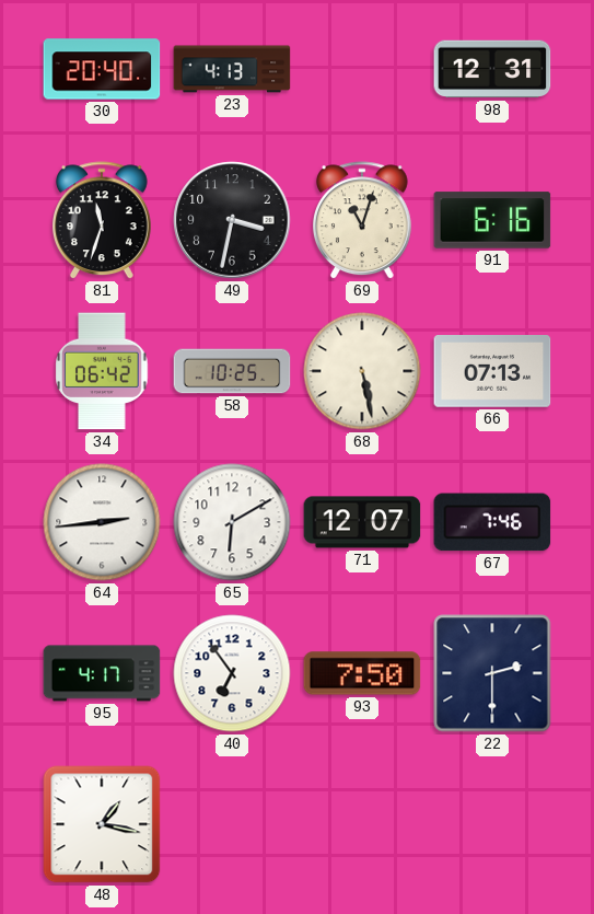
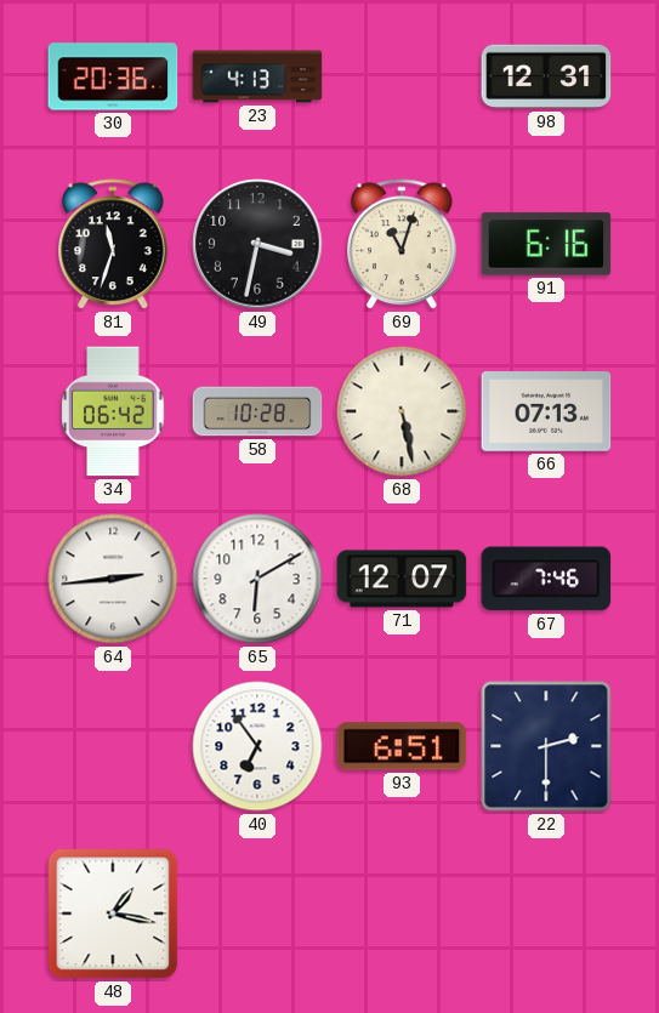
30: 20:40 -> 20:36
58: 10:25 -> 10:28
95: 4:17 -> none
93: 7:50 -> 6:51
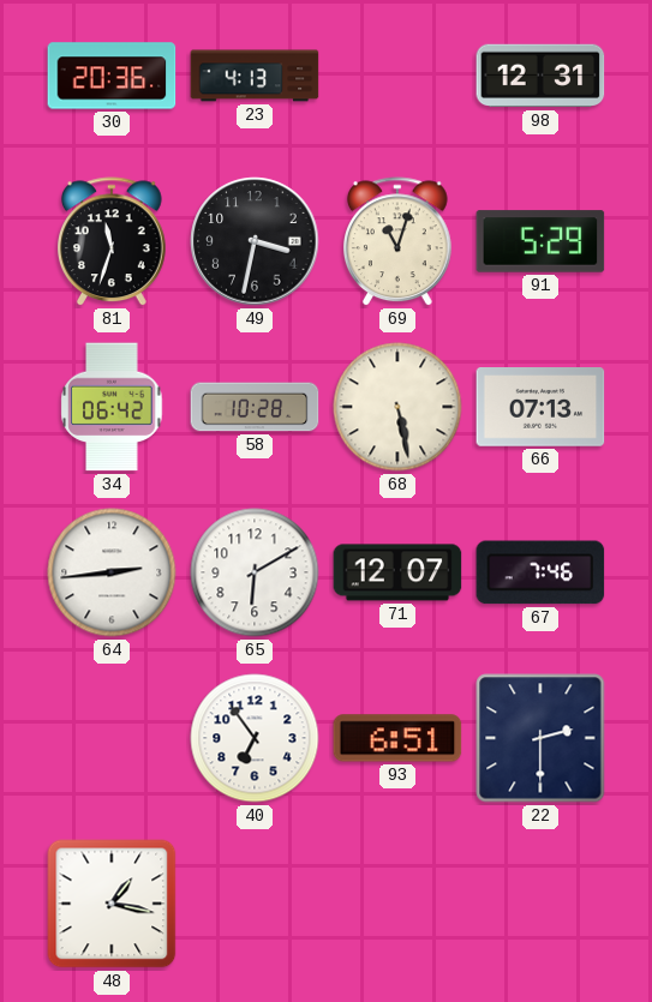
91: 6:16 -> 5:29
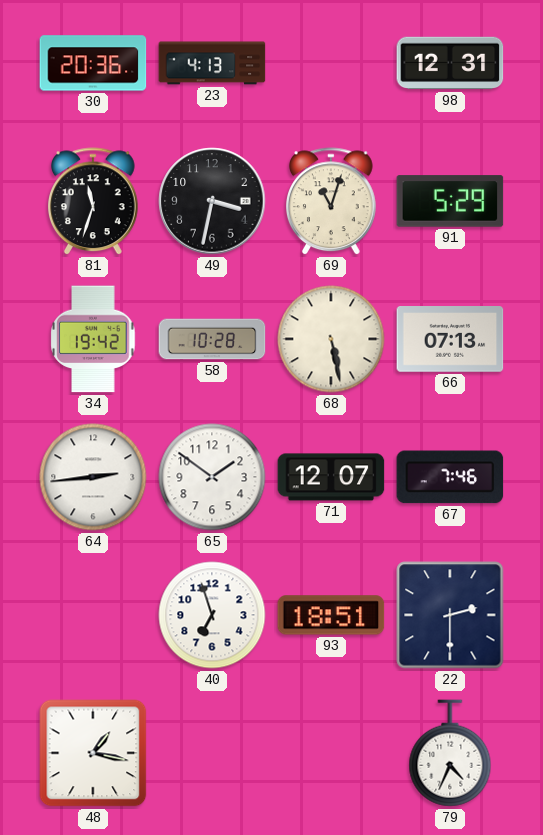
34: 06:42 -> 19:42
65: 6:10 -> 1:51
40: 6:54 -> 6:57
93: 6:51 -> 18:51
79: none -> 4:34
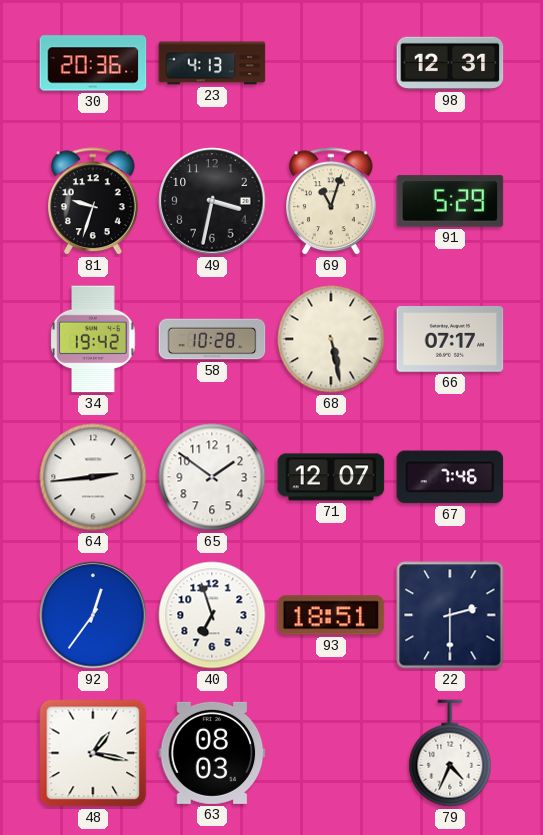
81: 11:33 -> 9:33
66: 07:13 -> 07:17
92: none -> 12:36
63: none -> 08:03
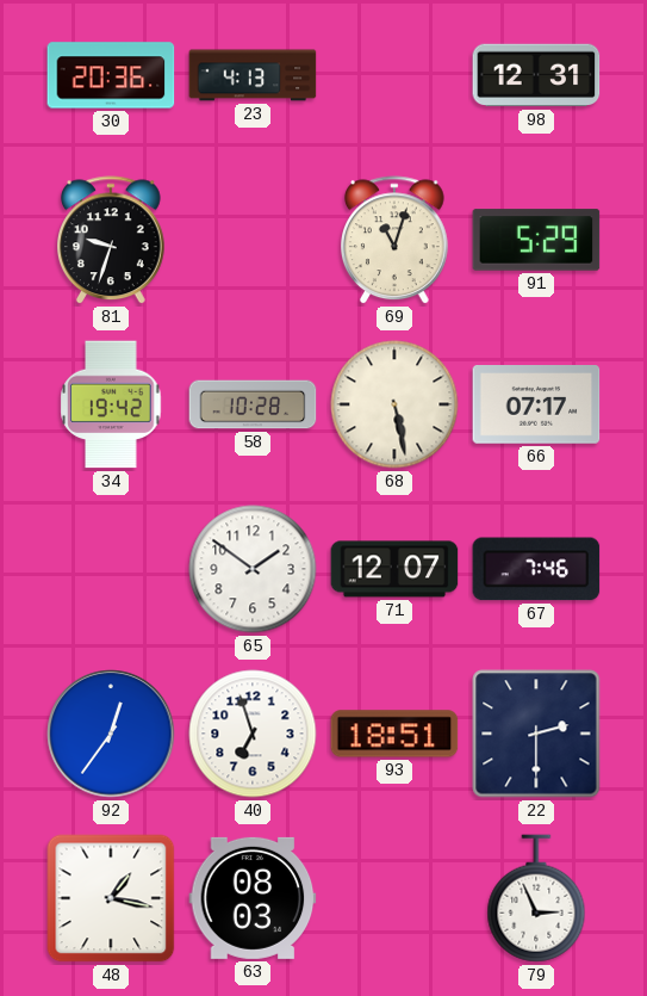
49: 3:32 -> none
64: 2:44 -> none
79: 4:34 -> 2:56
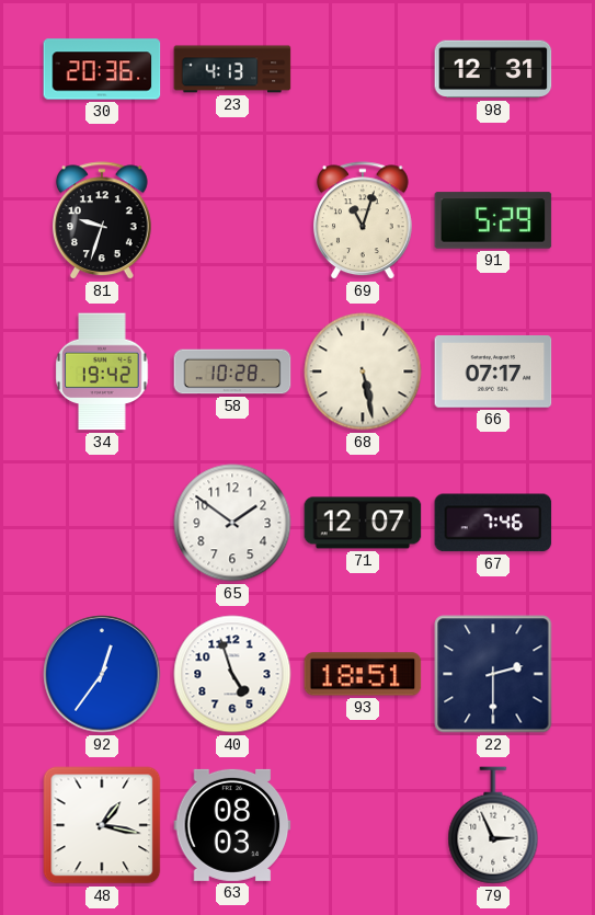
40: 6:57 -> 4:57
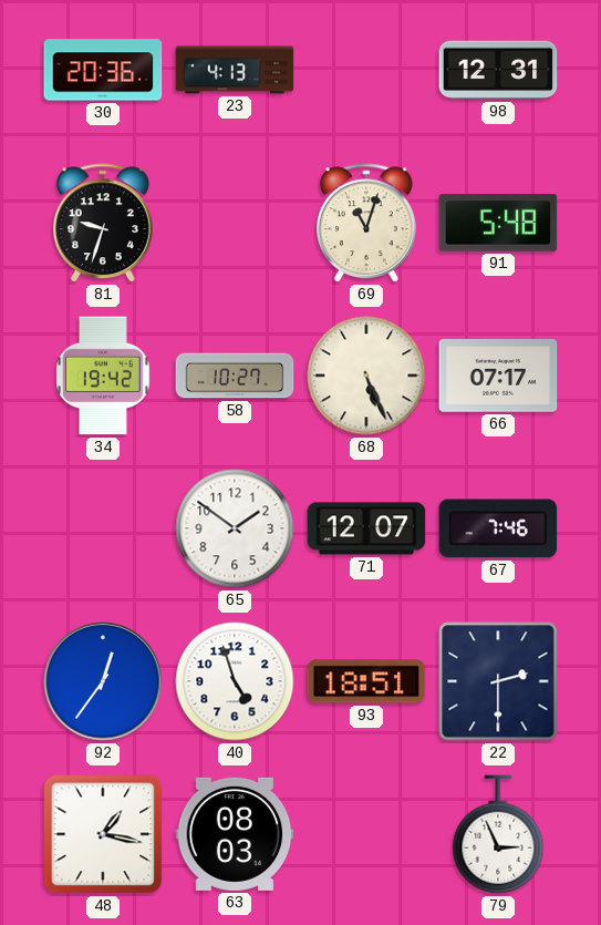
91: 5:29 -> 5:48
58: 10:28 -> 10:27
68: 5:28 -> 5:26
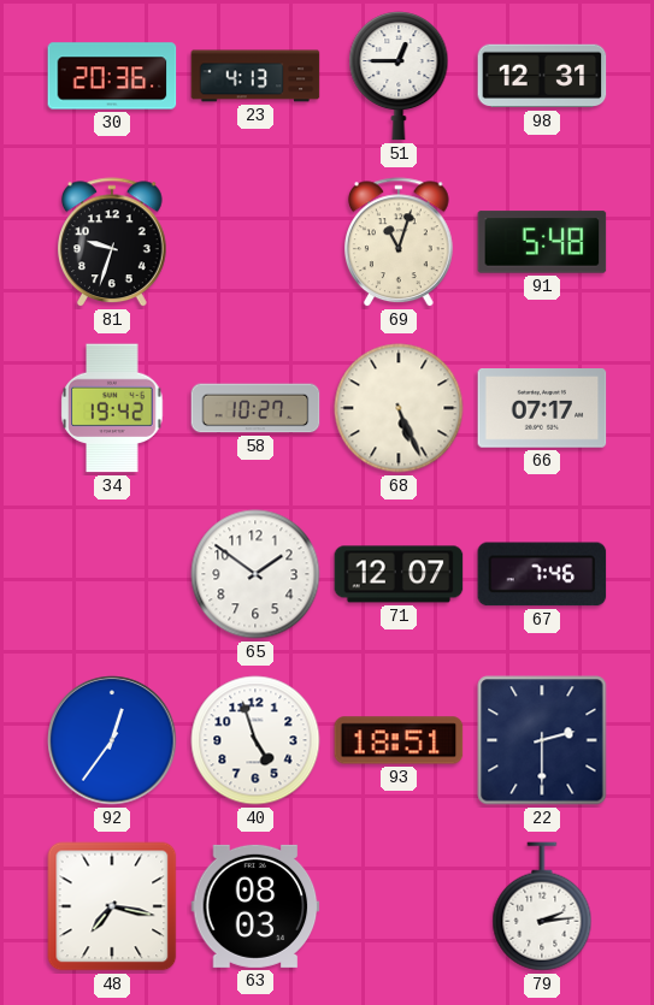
51: none -> 12:45
48: 1:17 -> 7:17
79: 2:56 -> 2:14
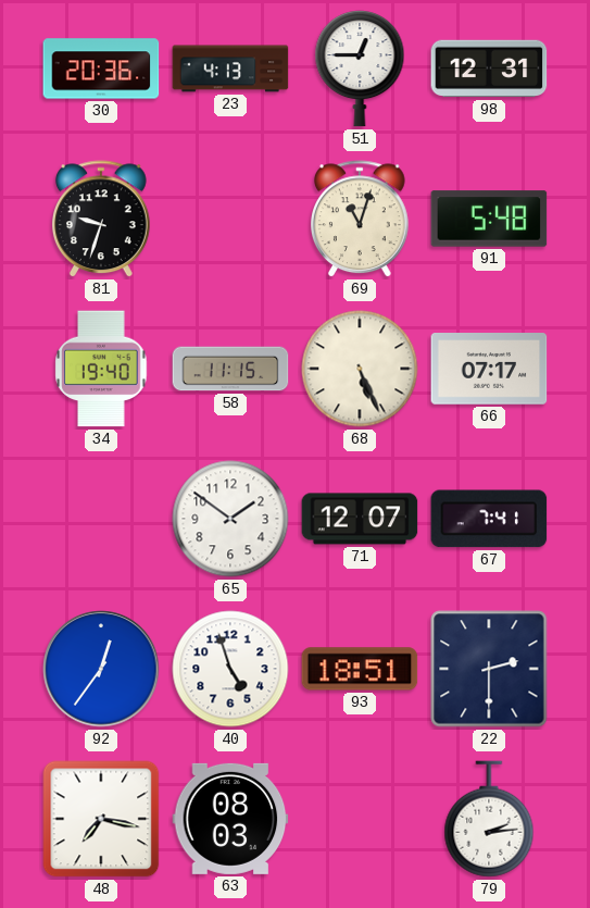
34: 19:42 -> 19:40
58: 10:27 -> 11:15
67: 7:46 -> 7:41
